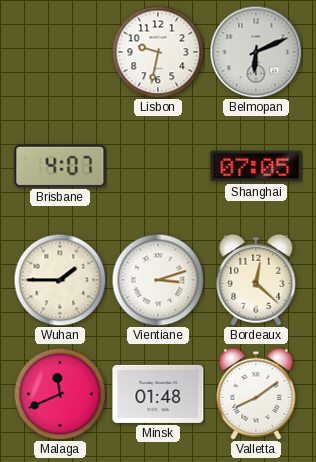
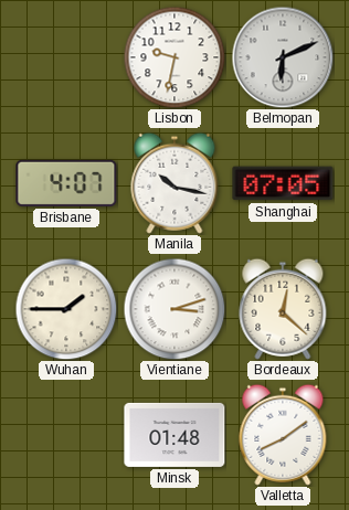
Manila: none -> 10:17
Malaga: 11:41 -> none
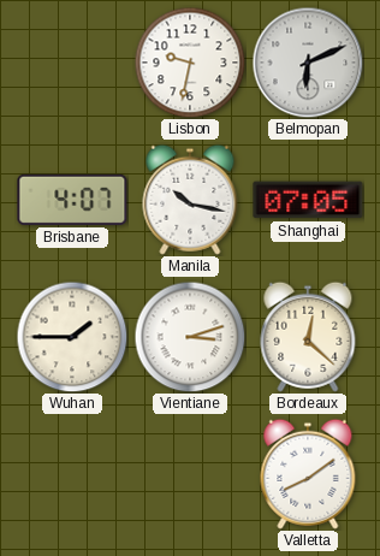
Minsk: 01:48 -> none
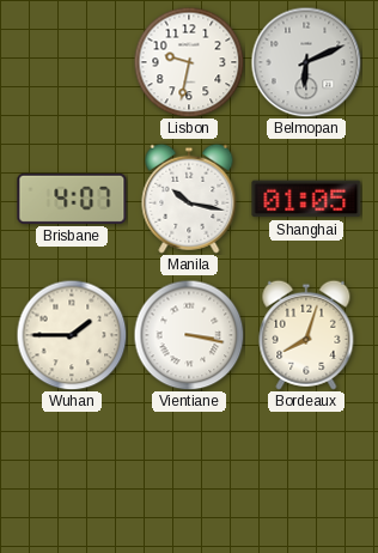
Shanghai: 07:05 -> 01:05
Vientiane: 3:12 -> 3:17
Bordeaux: 12:22 -> 8:03
Valletta: 8:09 -> none
